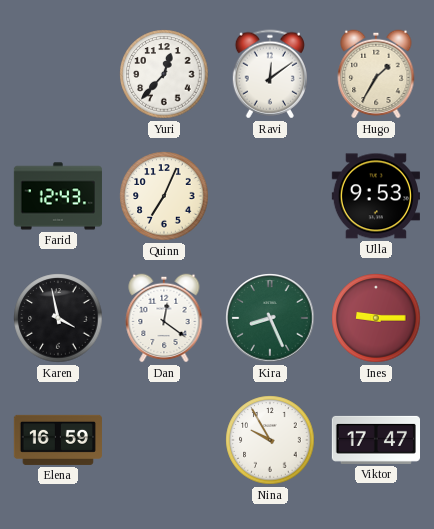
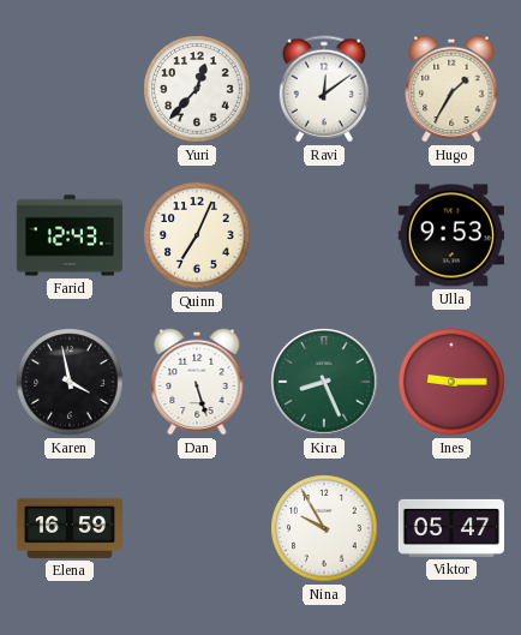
Dan: 12:21 -> 5:27
Viktor: 17:47 -> 05:47
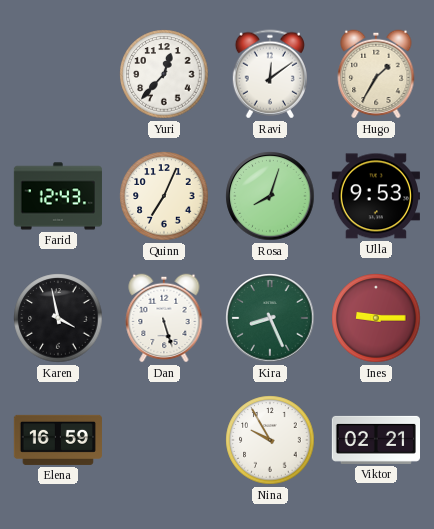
Rosa: none -> 8:03
Viktor: 05:47 -> 02:21
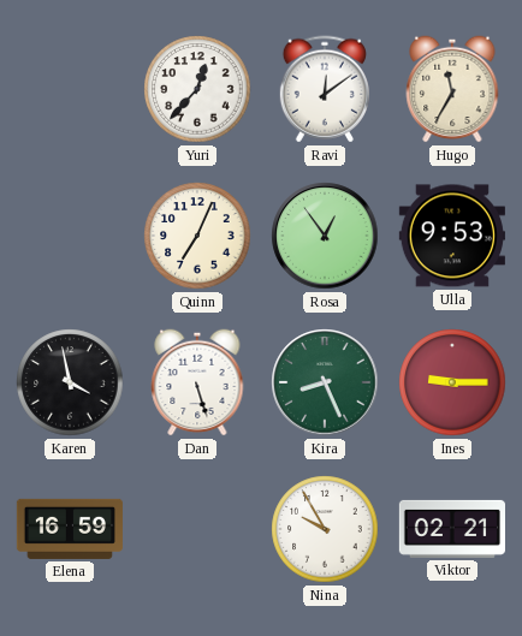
Hugo: 1:35 -> 11:35
Farid: 12:43 -> none
Rosa: 8:03 -> 12:54
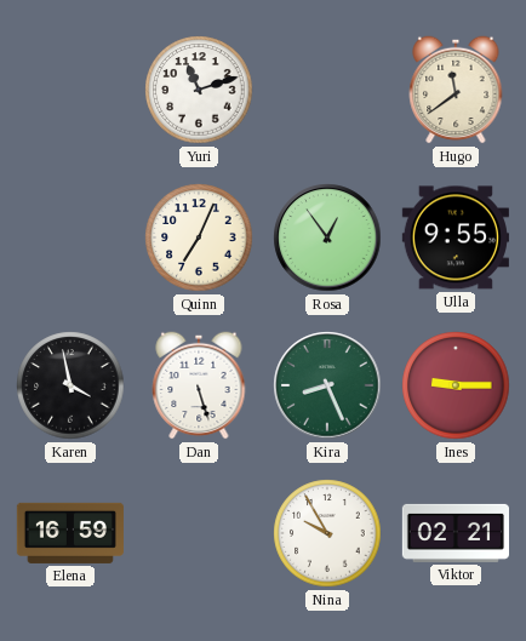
Yuri: 12:37 -> 11:12
Ravi: 12:09 -> none
Hugo: 11:35 -> 11:39
Ulla: 9:53 -> 9:55
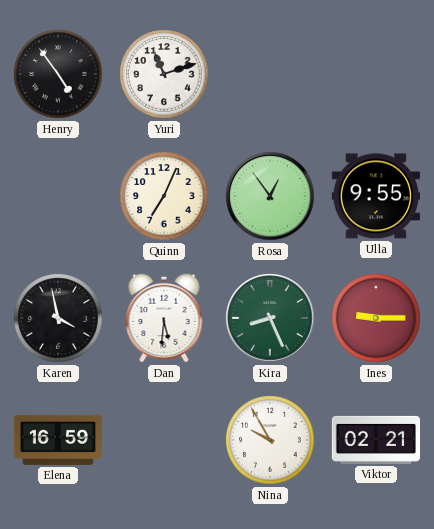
Henry: none -> 4:54
Hugo: 11:39 -> none
Dan: 5:27 -> 5:31
